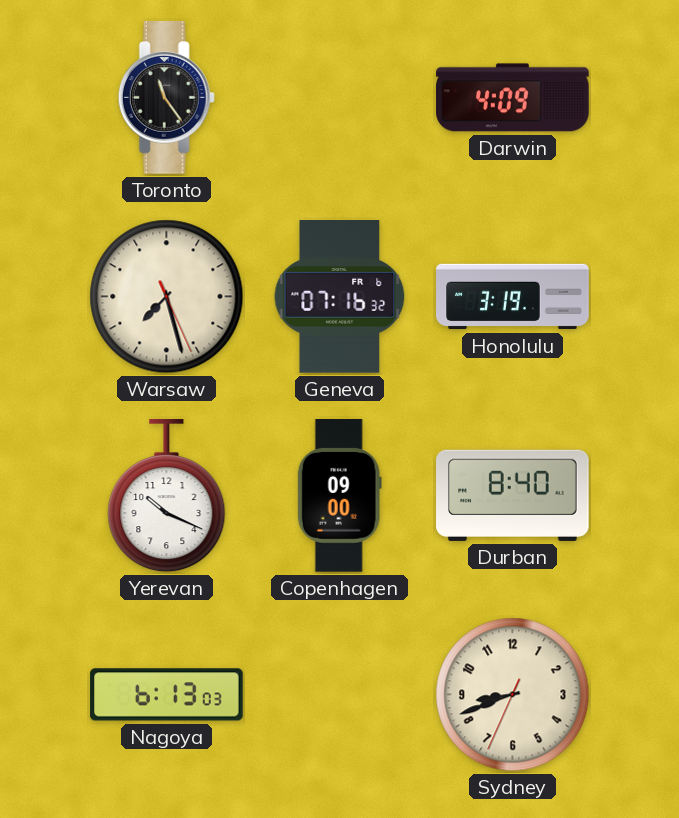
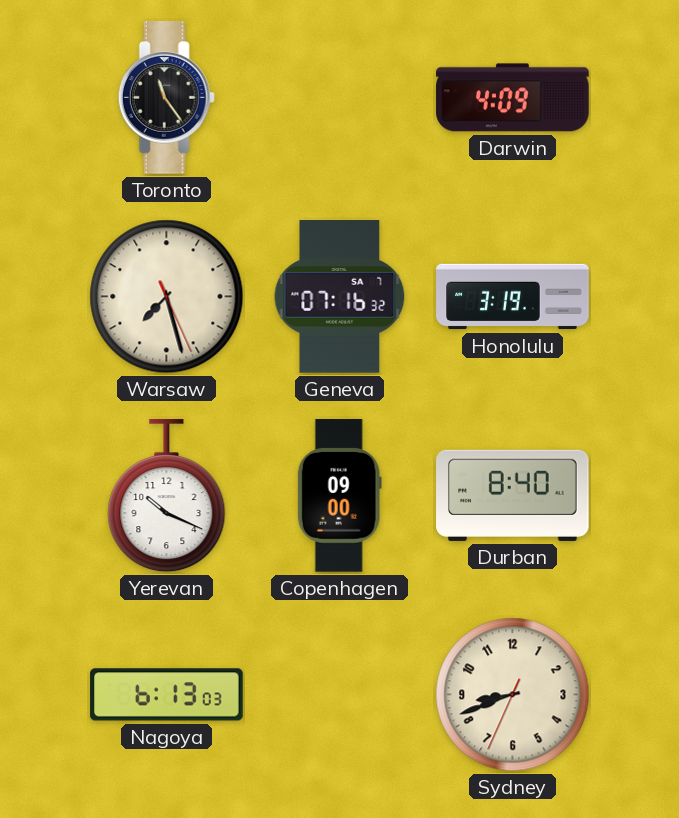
Geneva date: FR 6 -> SA 7
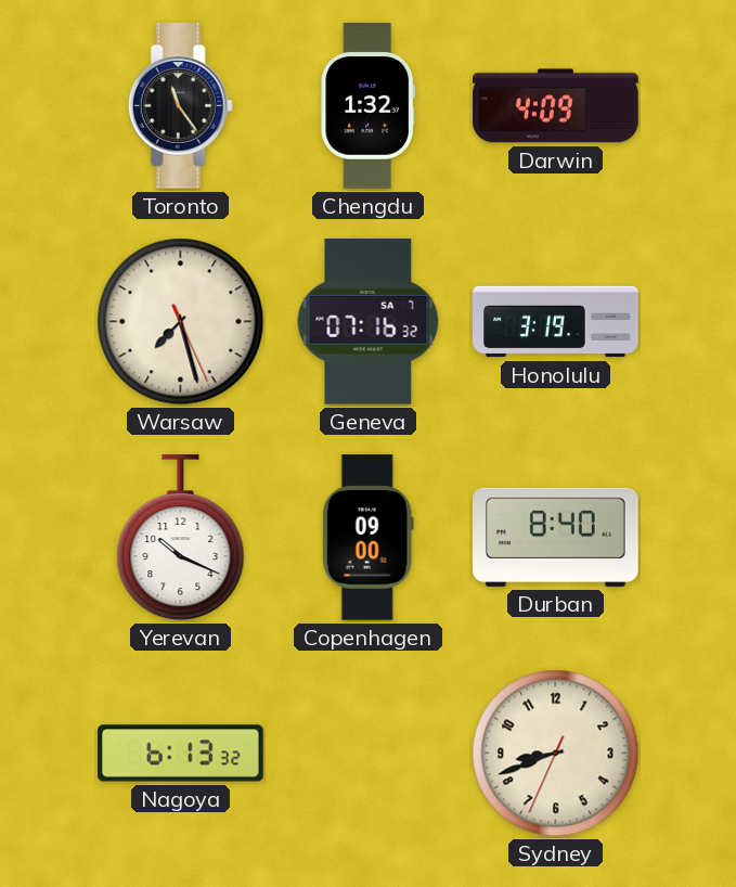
Chengdu: none -> 1:32
Nagoya: 6:13:03 -> 6:13:32
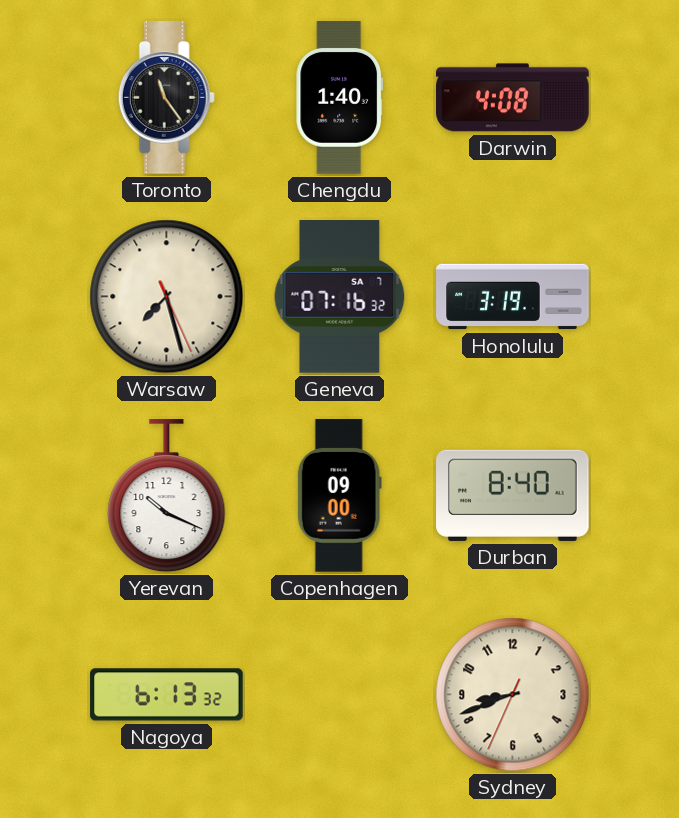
Chengdu: 1:32 -> 1:40
Darwin: 4:09 -> 4:08
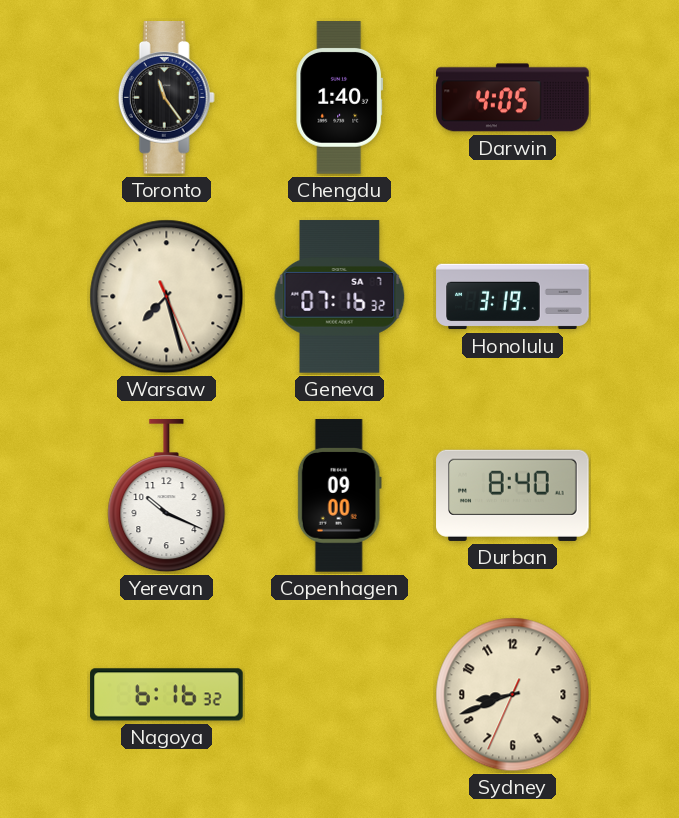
Darwin: 4:08 -> 4:05
Nagoya: 6:13 -> 6:16
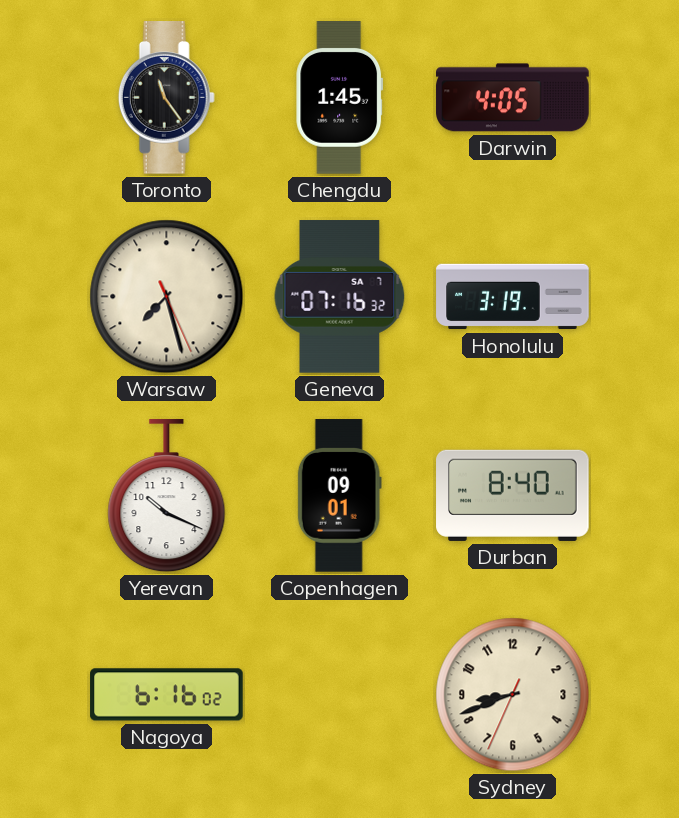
Chengdu: 1:40 -> 1:45
Copenhagen: 09:00 -> 09:01
Nagoya: 6:16:32 -> 6:16:02
